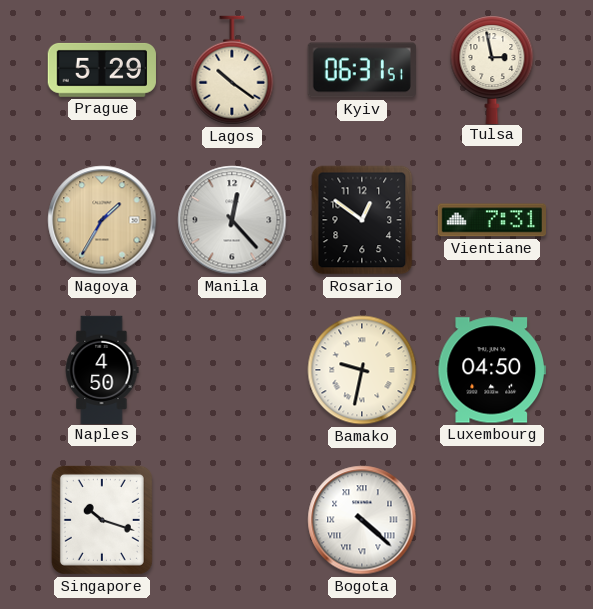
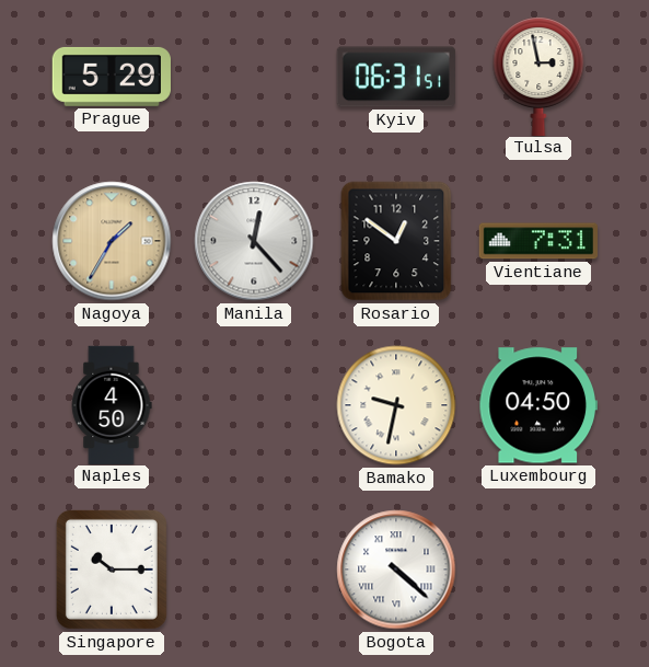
Lagos: 10:21 -> none
Singapore: 10:18 -> 10:15
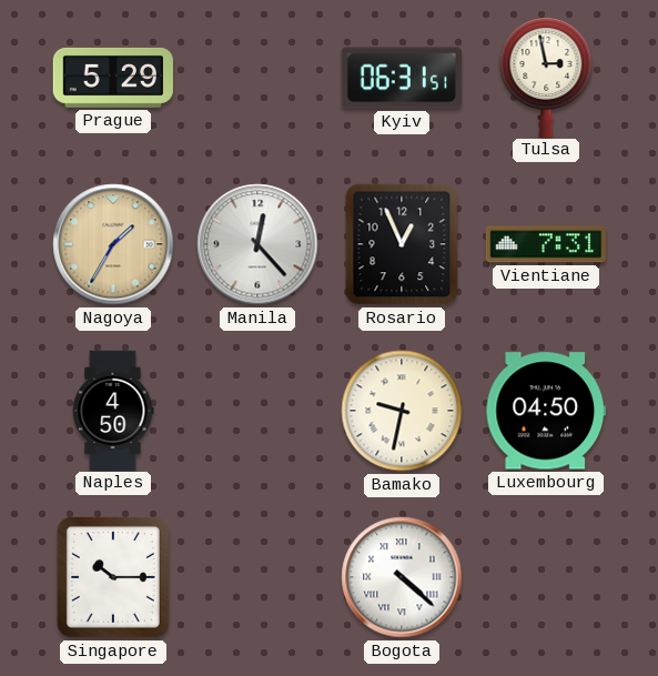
Rosario: 12:51 -> 12:56
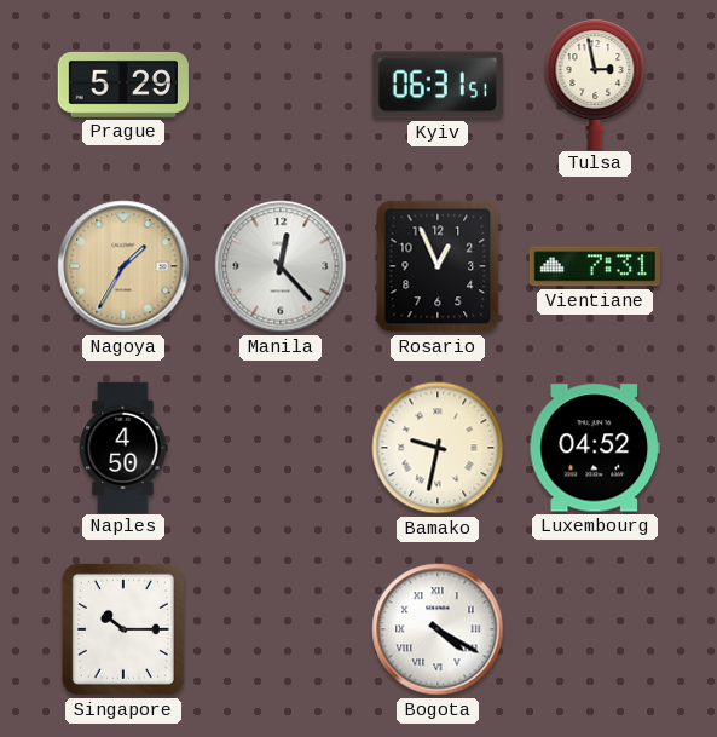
Luxembourg: 04:50 -> 04:52
Bogota: 4:22 -> 4:20
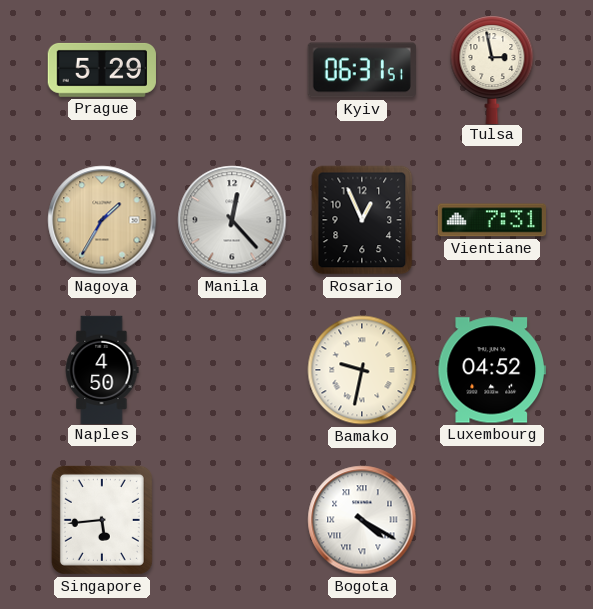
Singapore: 10:15 -> 5:44
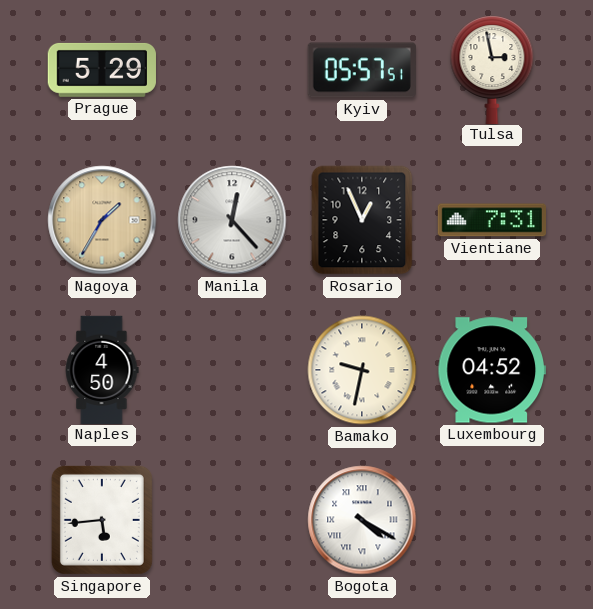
Kyiv: 06:31 -> 05:57
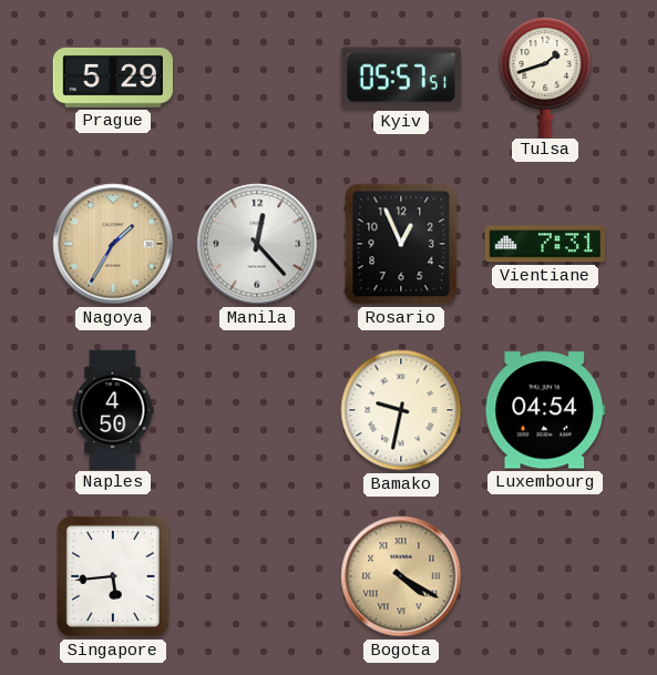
Tulsa: 2:58 -> 1:42
Luxembourg: 04:52 -> 04:54
Bogota dial: white -> champagne
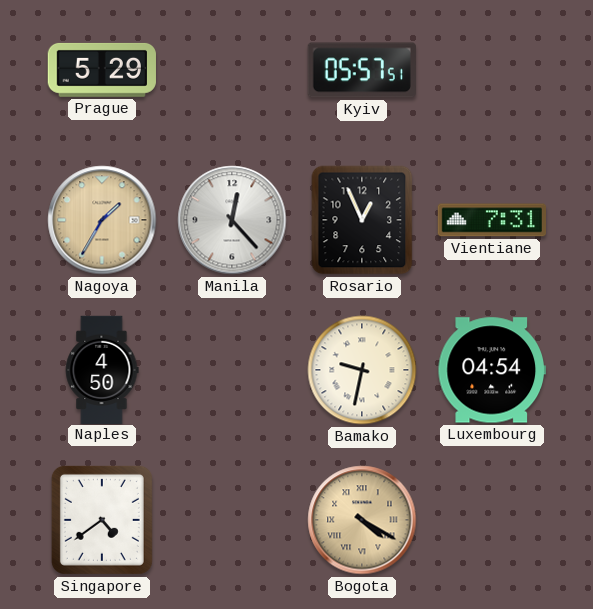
Tulsa: 1:42 -> none
Singapore: 5:44 -> 4:39
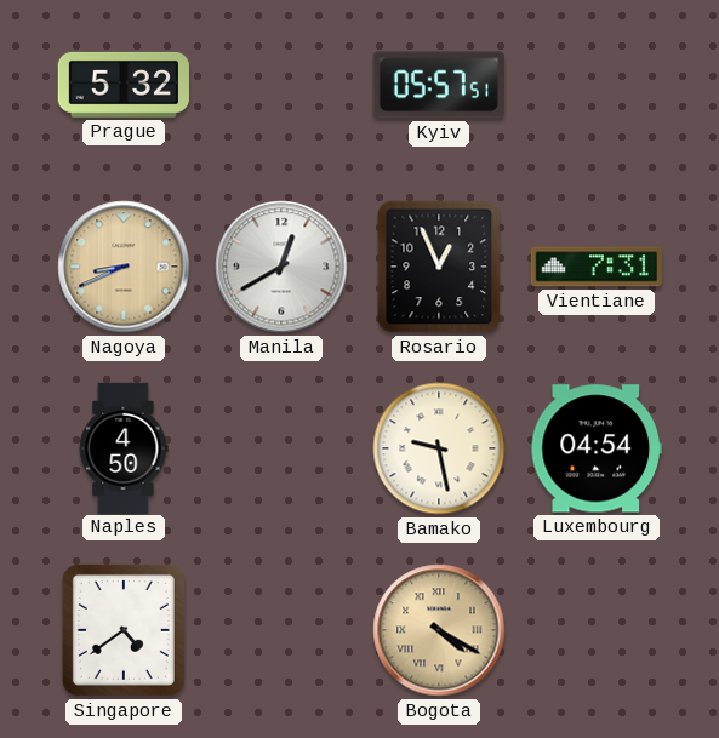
Prague: 5:29 -> 5:32
Nagoya: 1:35 -> 8:41
Manila: 12:23 -> 12:40
Bamako: 9:32 -> 9:28
